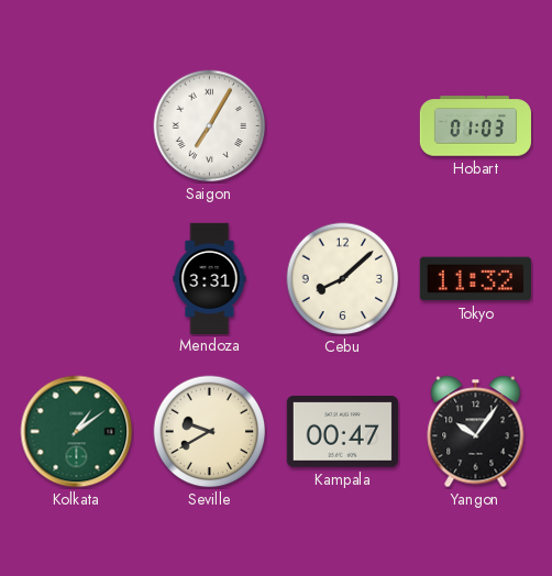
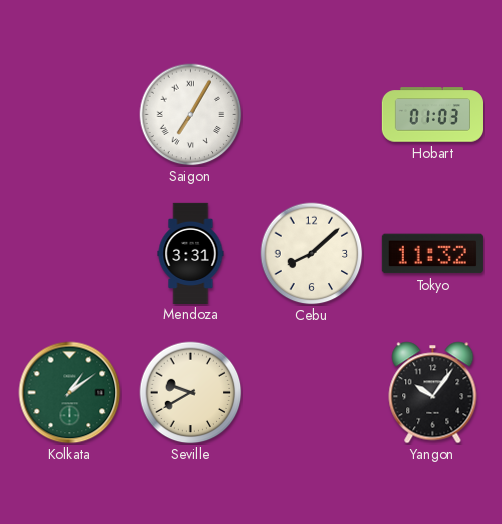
Kampala: 00:47 -> none
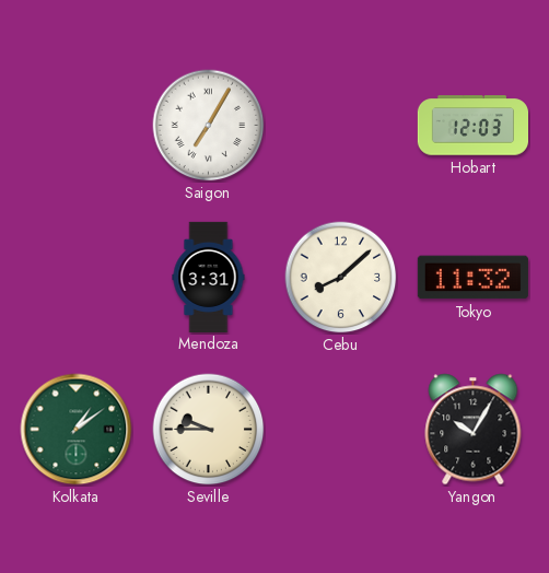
Hobart: 01:03 -> 12:03
Seville: 9:40 -> 9:45
Yangon: 10:06 -> 10:05
